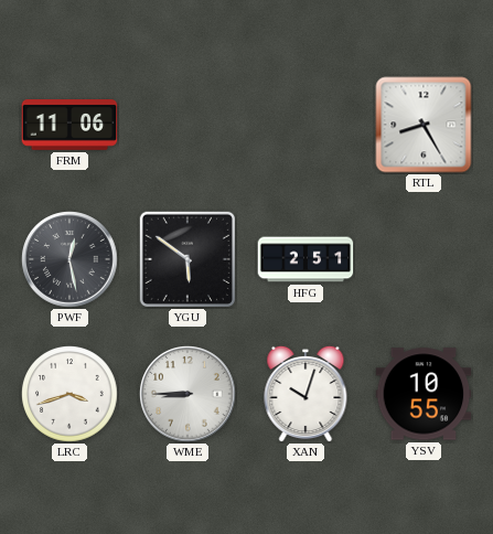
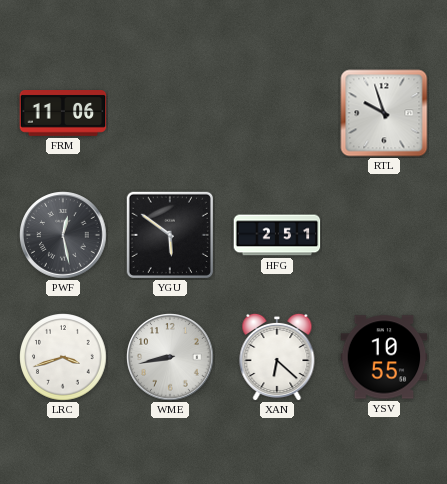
RTL: 8:25 -> 9:57
WME: 8:45 -> 8:43
XAN: 10:03 -> 6:22
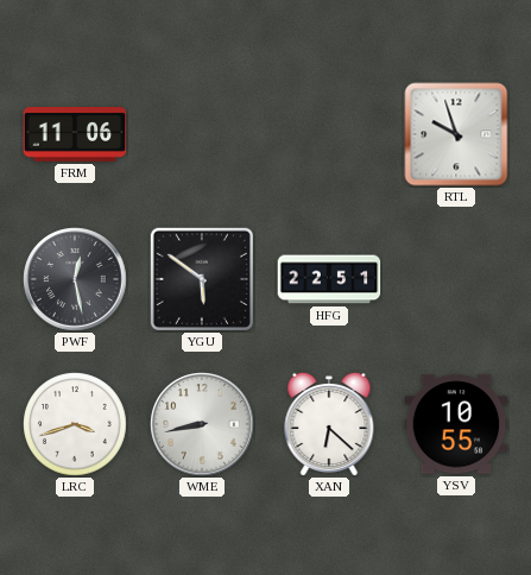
HFG: 2:51 -> 22:51
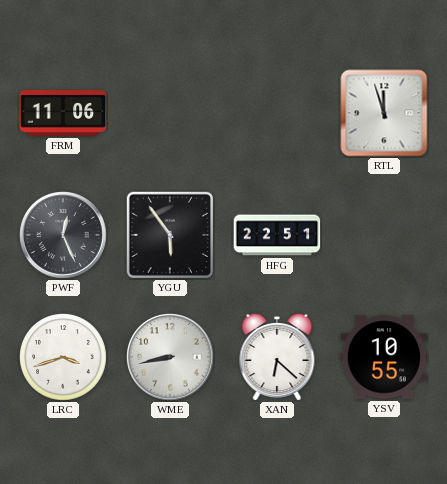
RTL: 9:57 -> 11:57
PWF: 12:28 -> 12:26
YGU: 5:51 -> 5:54
